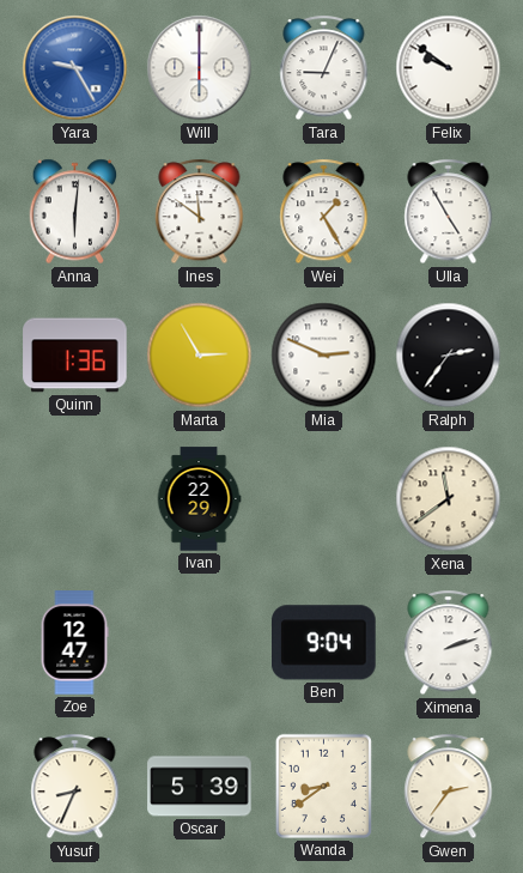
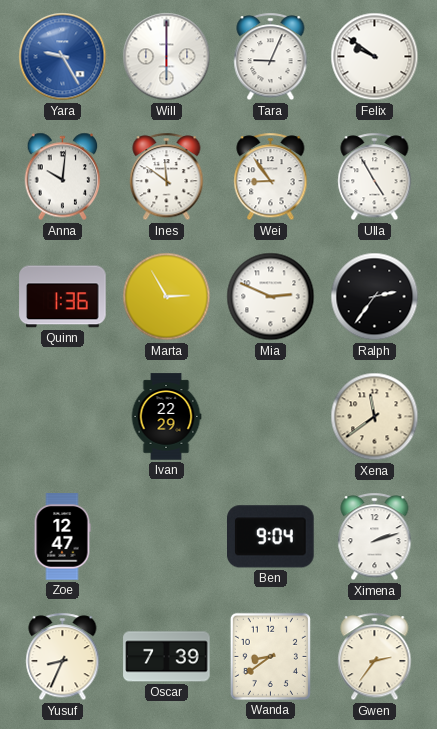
Anna: 6:01 -> 10:01
Wei: 1:25 -> 8:54
Oscar: 5:39 -> 7:39
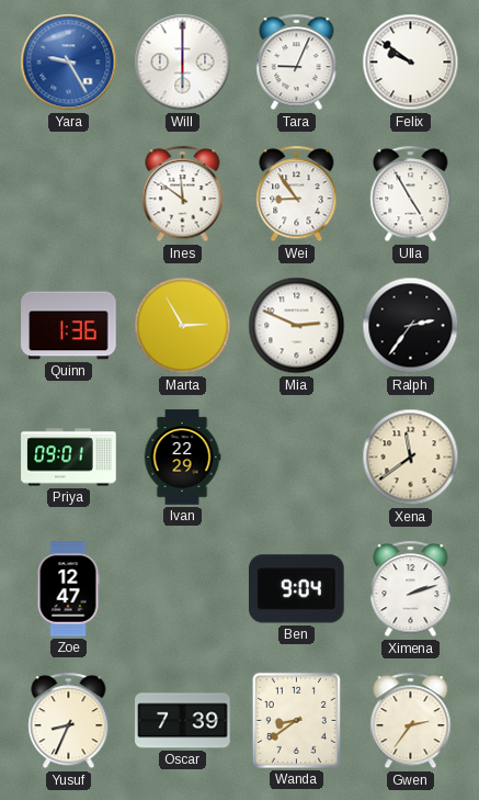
Anna: 10:01 -> none
Priya: none -> 09:01
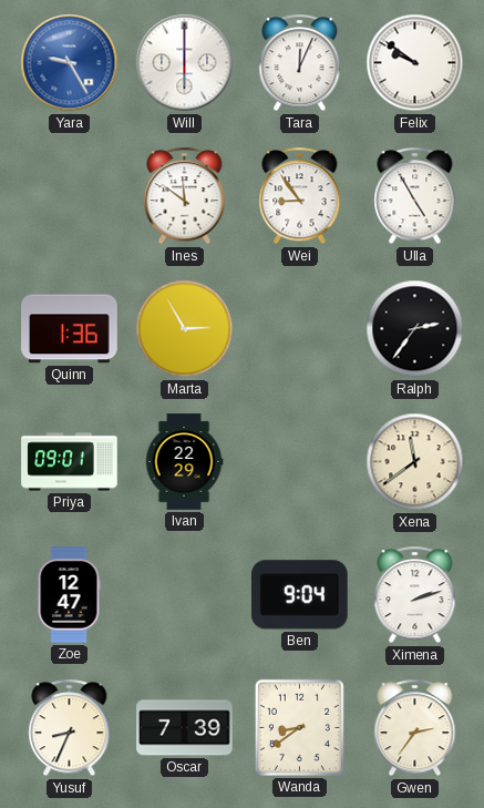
Tara: 9:04 -> 12:04
Mia: 2:49 -> none
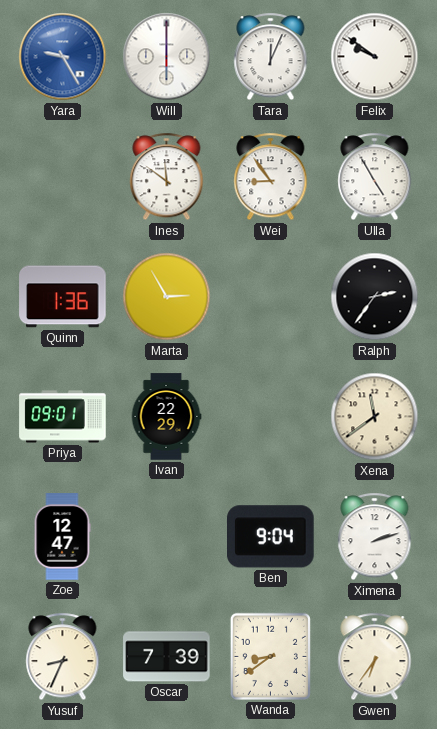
Gwen: 2:36 -> 6:36
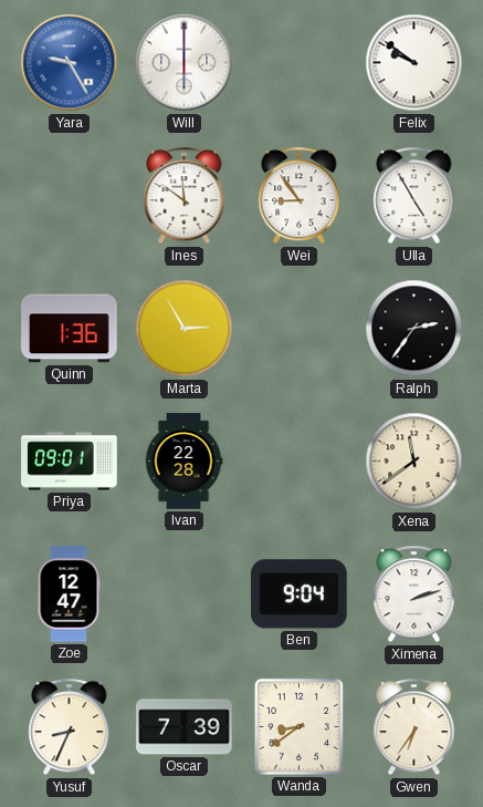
Tara: 12:04 -> none
Ivan: 22:29 -> 22:28
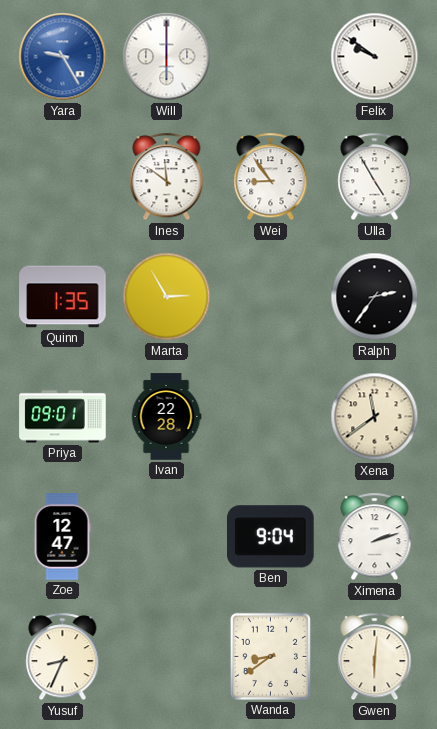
Quinn: 1:36 -> 1:35
Oscar: 7:39 -> none
Gwen: 6:36 -> 6:01
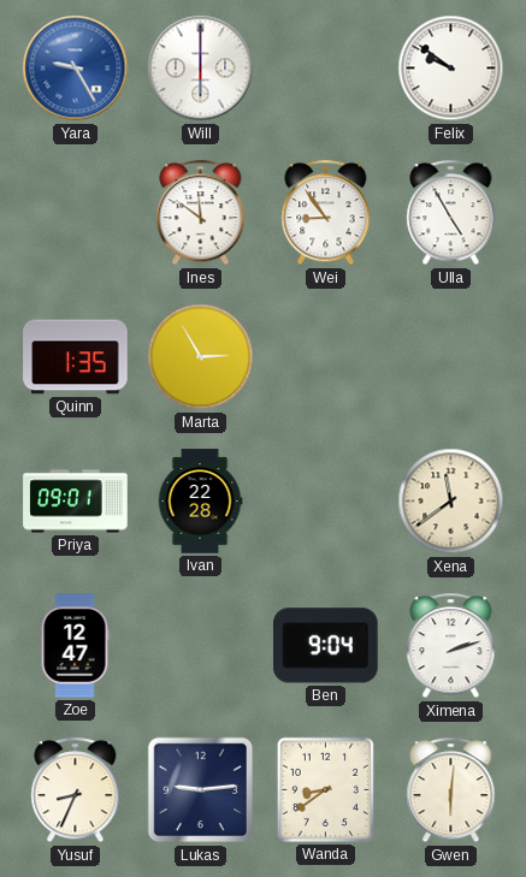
Ralph: 2:36 -> none
Lukas: none -> 9:14
